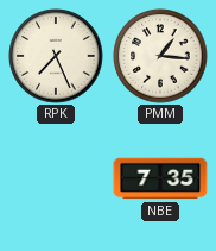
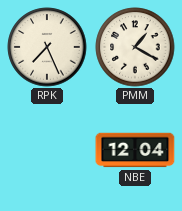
PMM: 1:16 -> 1:20
NBE: 7:35 -> 12:04
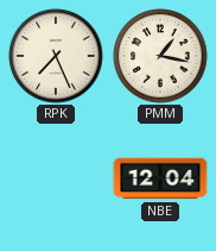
PMM: 1:20 -> 1:17
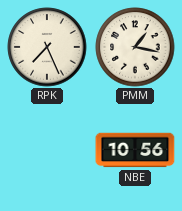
NBE: 12:04 -> 10:56
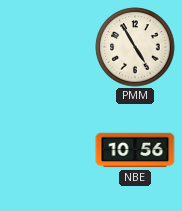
RPK: 7:26 -> none
PMM: 1:17 -> 4:55
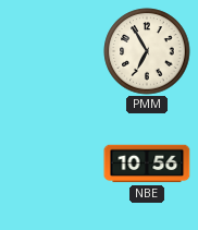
PMM: 4:55 -> 6:55
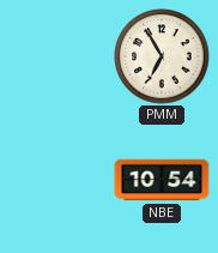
NBE: 10:56 -> 10:54
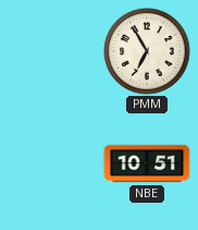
NBE: 10:54 -> 10:51
